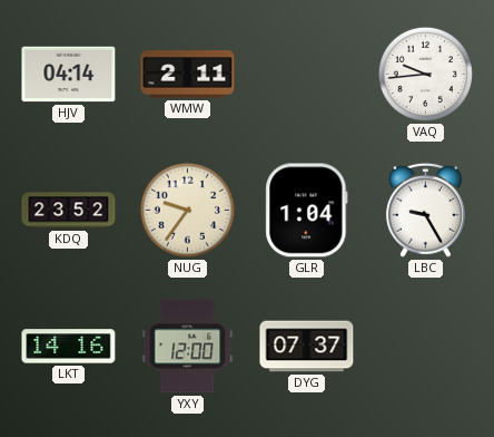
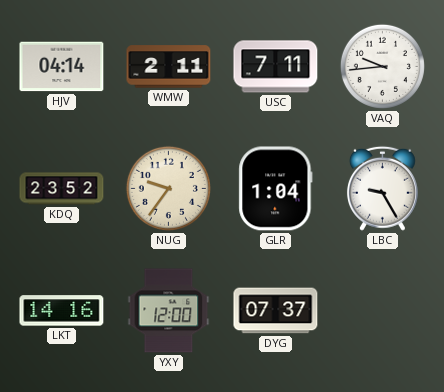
USC: none -> 7:11
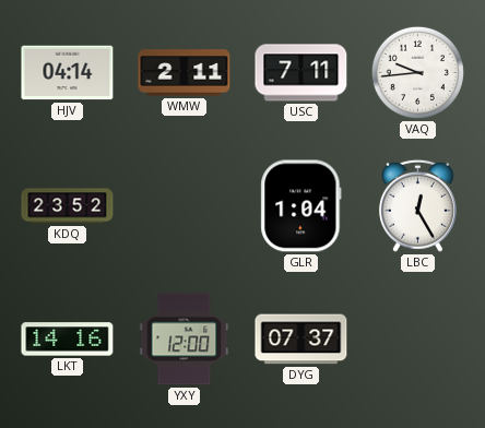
NUG: 9:36 -> none
LBC: 9:25 -> 12:25
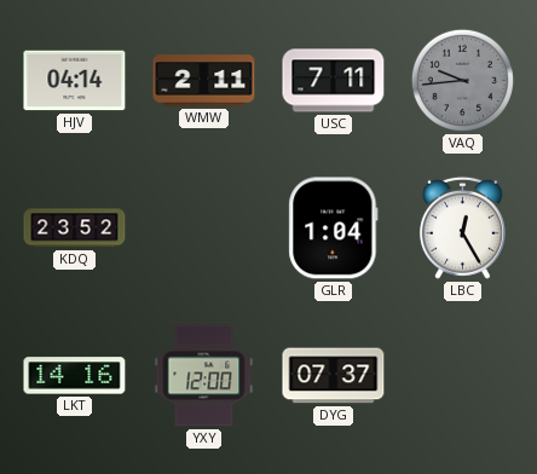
VAQ dial: white -> grey
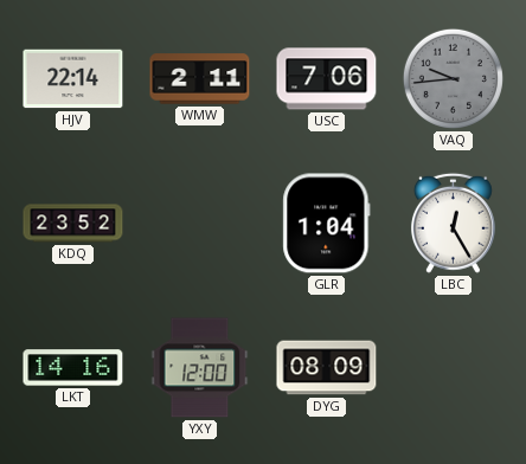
HJV: 04:14 -> 22:14
USC: 7:11 -> 7:06
DYG: 07:37 -> 08:09
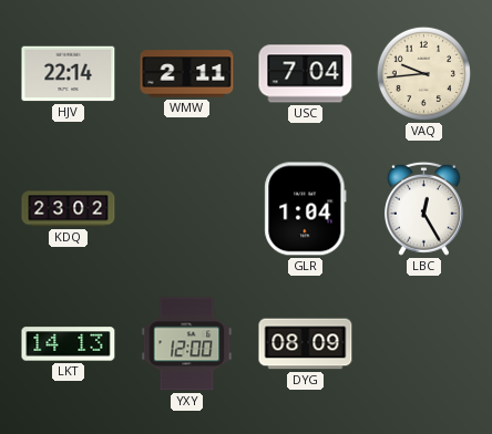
USC: 7:06 -> 7:04
VAQ dial: grey -> cream
KDQ: 23:52 -> 23:02
LKT: 14:16 -> 14:13
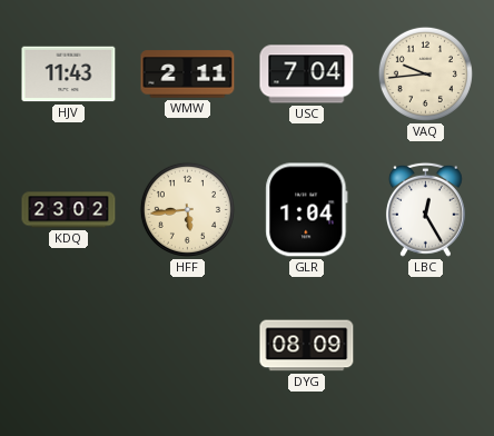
HJV: 22:14 -> 11:43
HFF: none -> 5:44
LKT: 14:13 -> none
YXY: 12:00 -> none
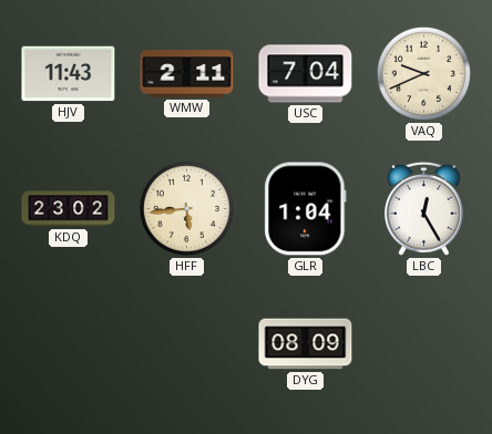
VAQ: 9:44 -> 9:41
